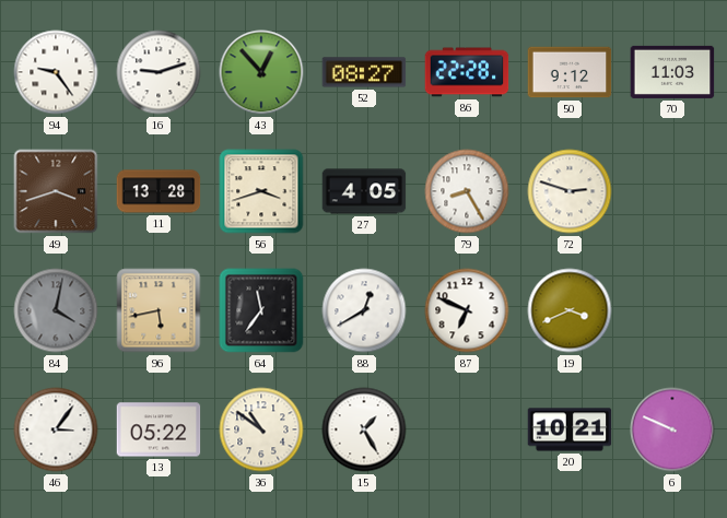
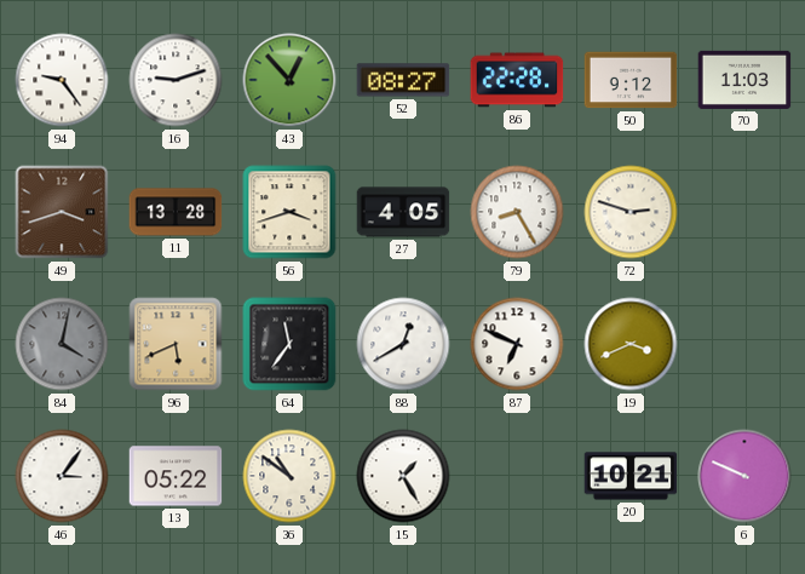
96: 5:43 -> 5:41
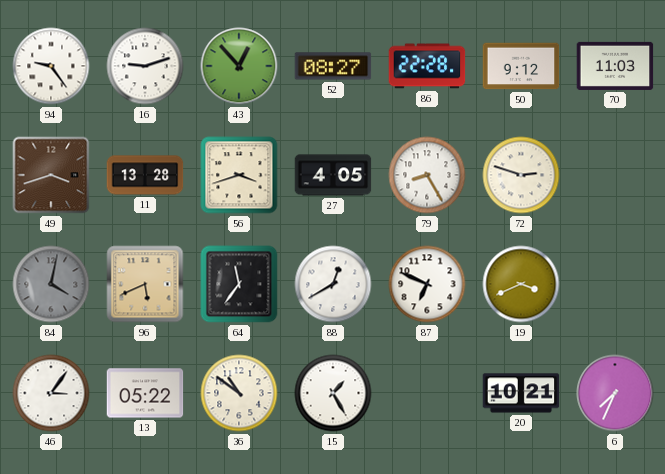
6: 9:49 -> 7:34
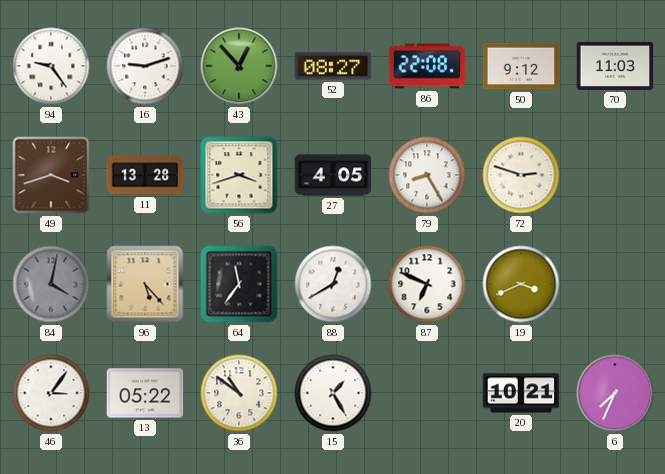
86: 22:28 -> 22:08
96: 5:41 -> 5:23
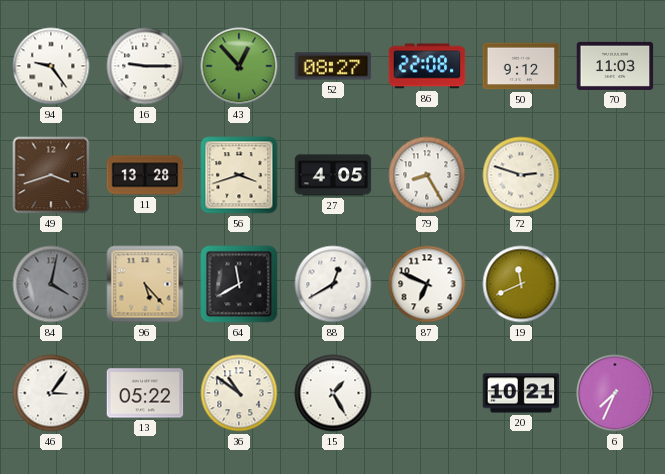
16: 9:12 -> 9:15
64: 11:36 -> 11:40
19: 3:41 -> 11:41
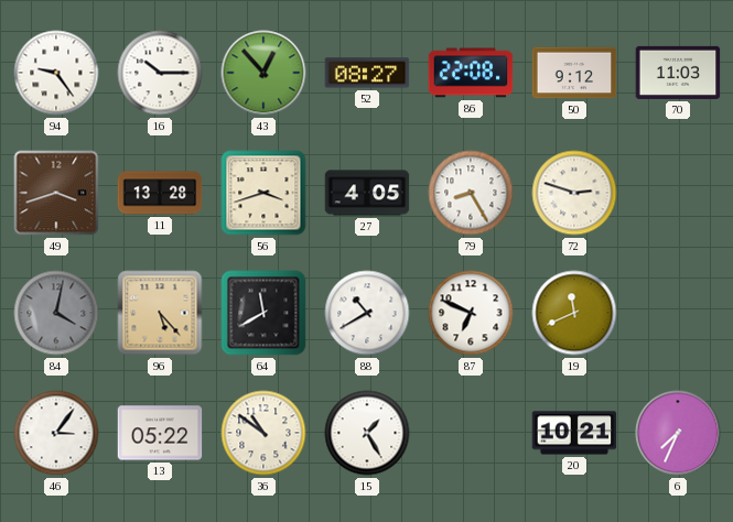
16: 9:15 -> 10:15
88: 12:40 -> 10:40
